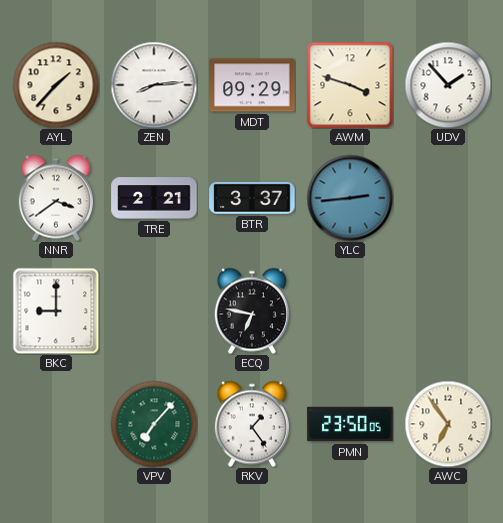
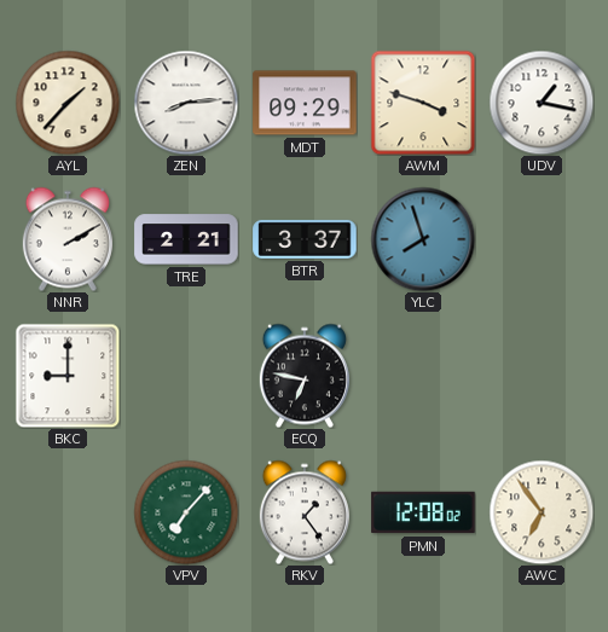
UDV: 1:53 -> 1:17
NNR: 3:39 -> 2:10
YLC: 2:44 -> 7:57
PMN: 23:50 -> 12:08
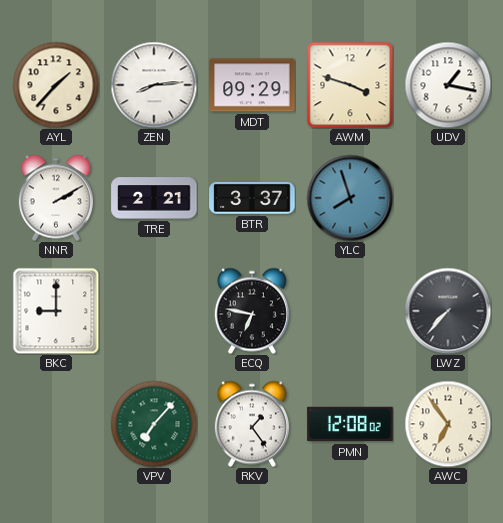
LWZ: none -> 7:37
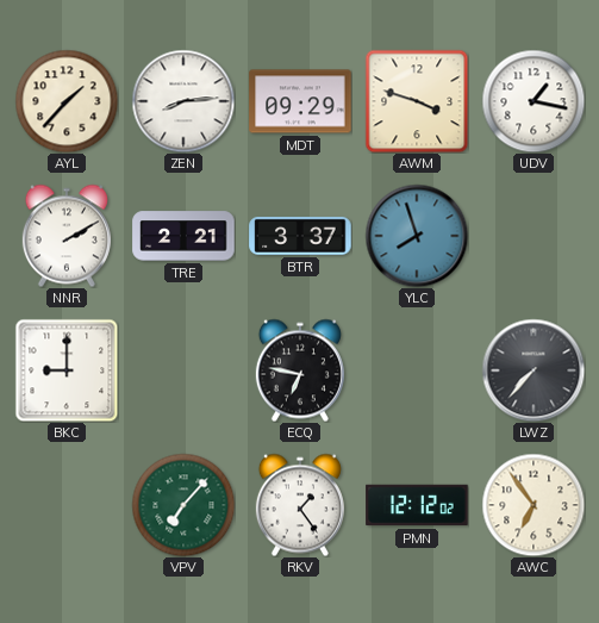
PMN: 12:08 -> 12:12
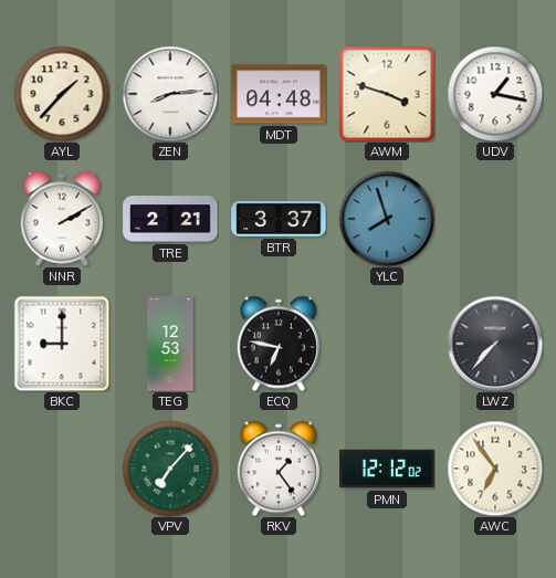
MDT: 09:29 -> 04:48
TEG: none -> 12:53
